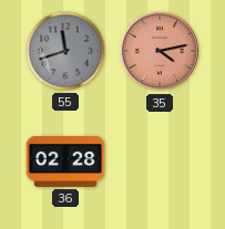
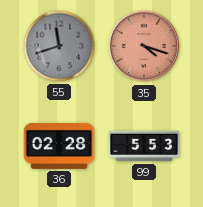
35: 4:13 -> 4:18
99: none -> 5:53
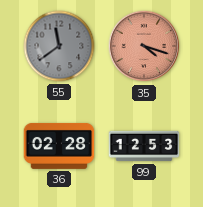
55: 11:42 -> 11:39
99: 5:53 -> 12:53
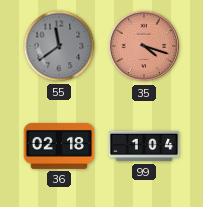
36: 02:28 -> 02:18
99: 12:53 -> 1:04
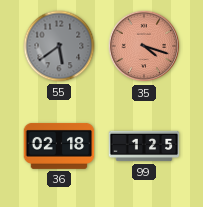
55: 11:39 -> 5:39
99: 1:04 -> 1:25
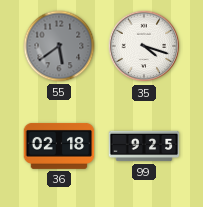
35 dial: salmon -> white
99: 1:25 -> 9:25
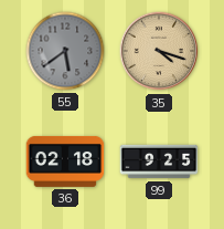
35 dial: white -> champagne
